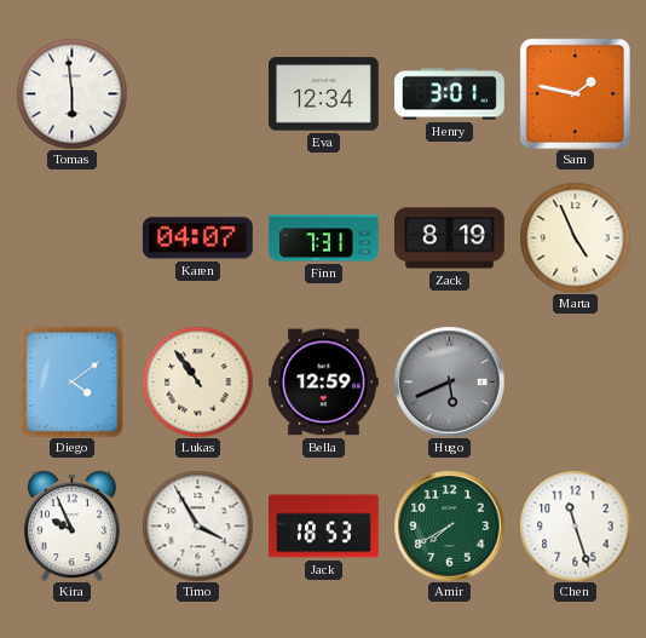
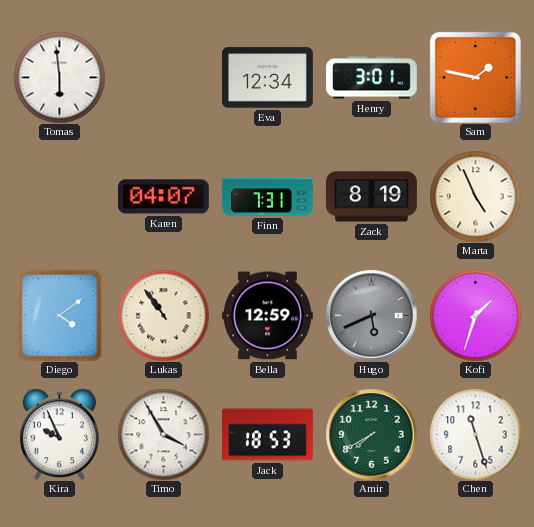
Kofi: none -> 1:33
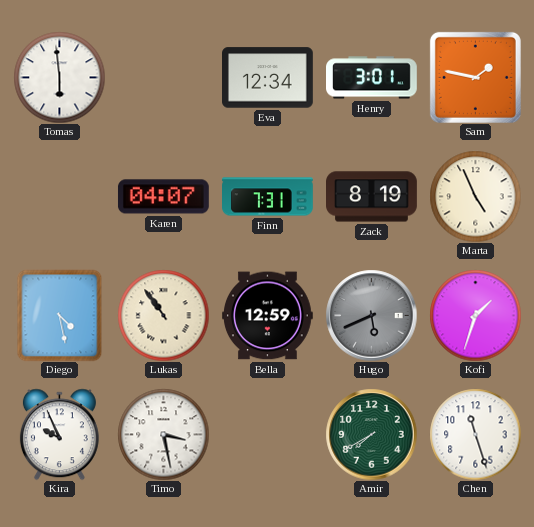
Diego: 4:09 -> 4:28
Timo: 3:55 -> 3:28
Jack: 18:53 -> none
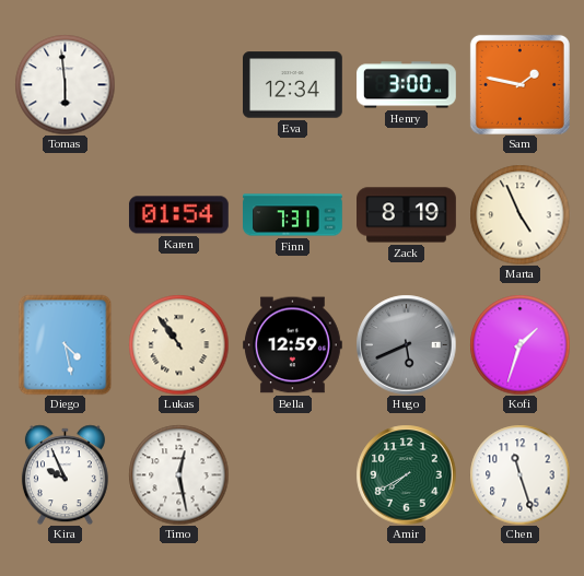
Henry: 3:01 -> 3:00
Karen: 04:07 -> 01:54
Timo: 3:28 -> 12:28
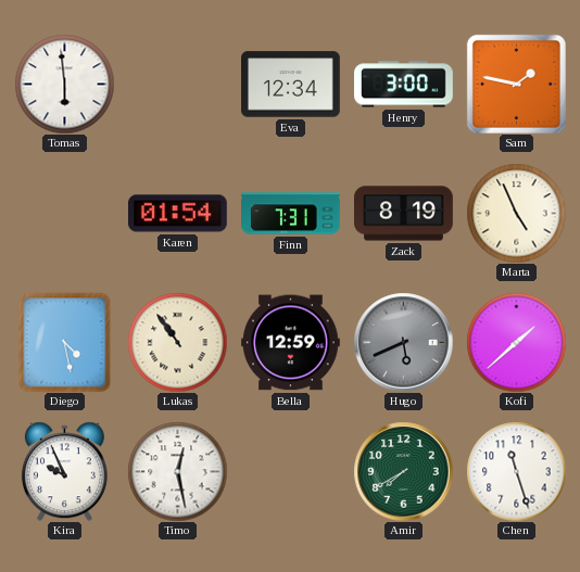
Kofi: 1:33 -> 1:38
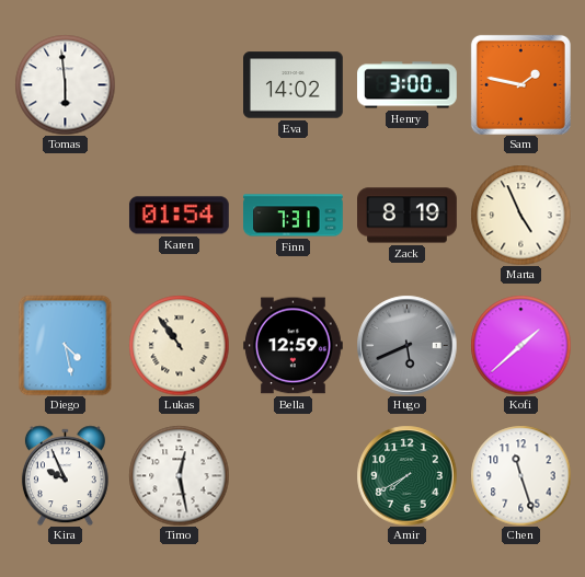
Eva: 12:34 -> 14:02
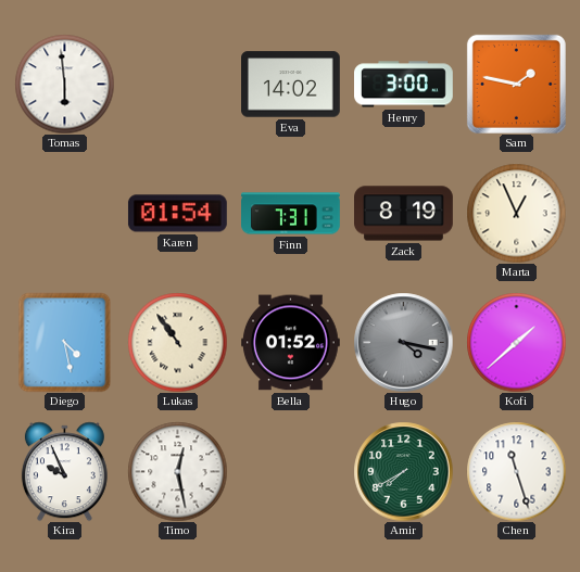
Marta: 4:56 -> 12:56
Bella: 12:59 -> 01:52
Hugo: 5:41 -> 4:17
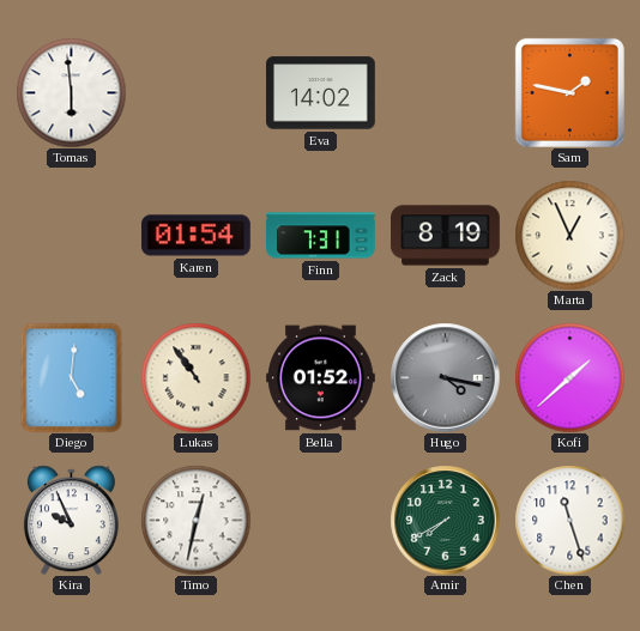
Henry: 3:00 -> none
Diego: 4:28 -> 5:01
Timo: 12:28 -> 12:32
